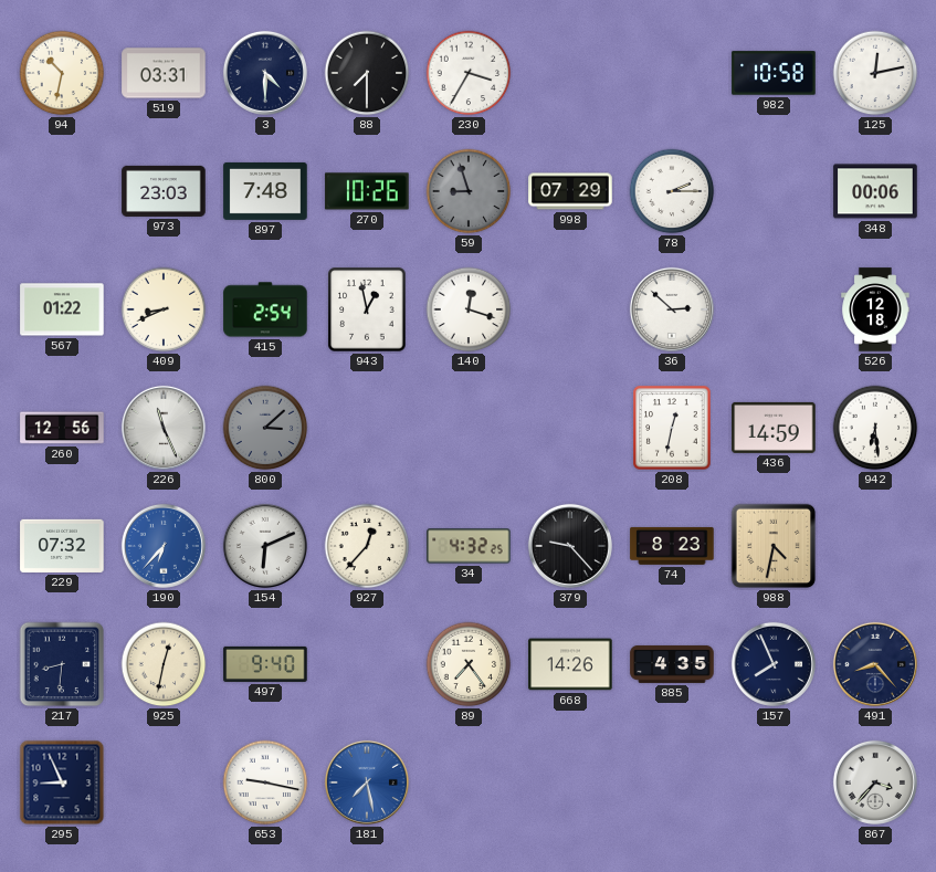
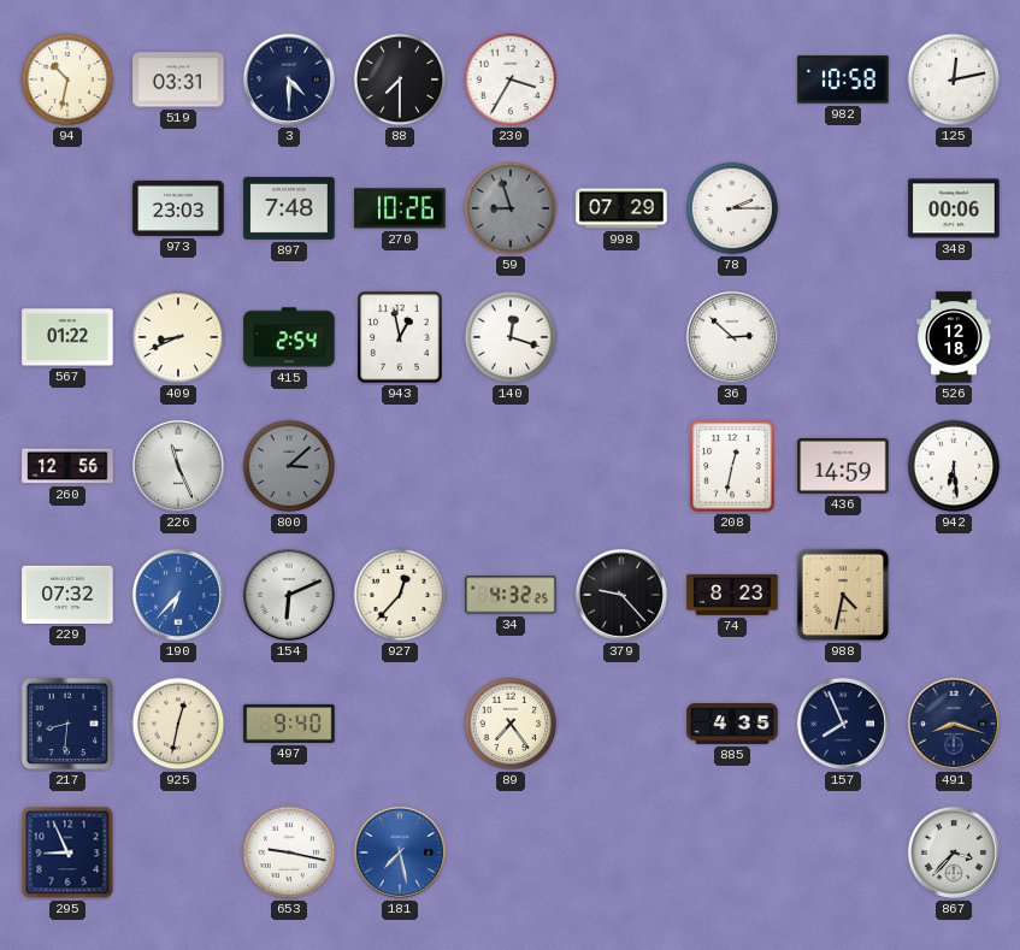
668: 14:26 -> none
491: 8:23 -> 8:18
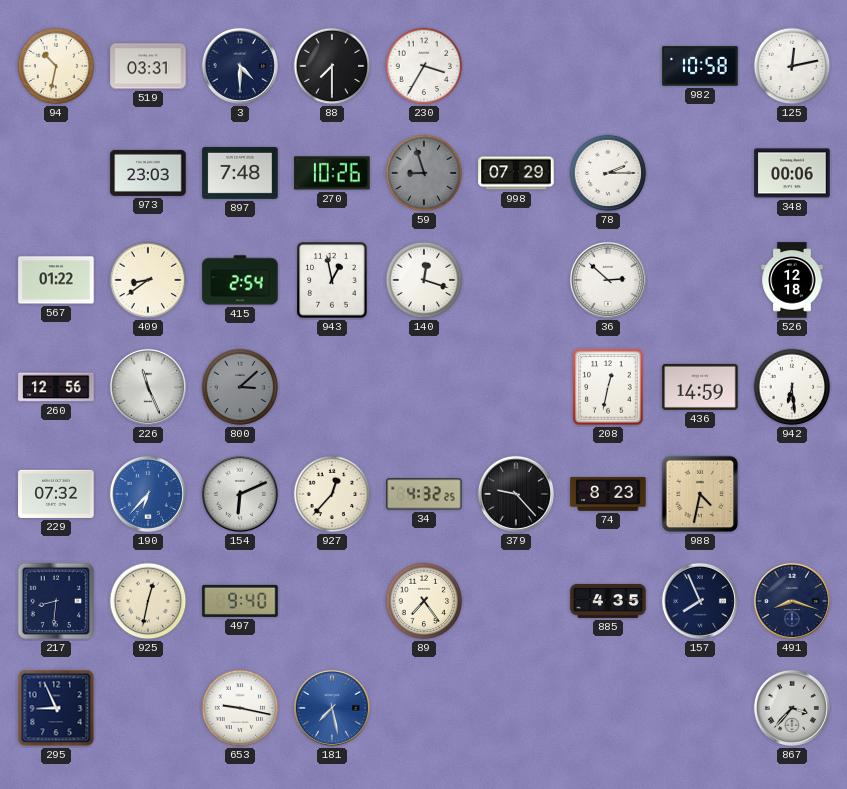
409: 8:41 -> 8:39
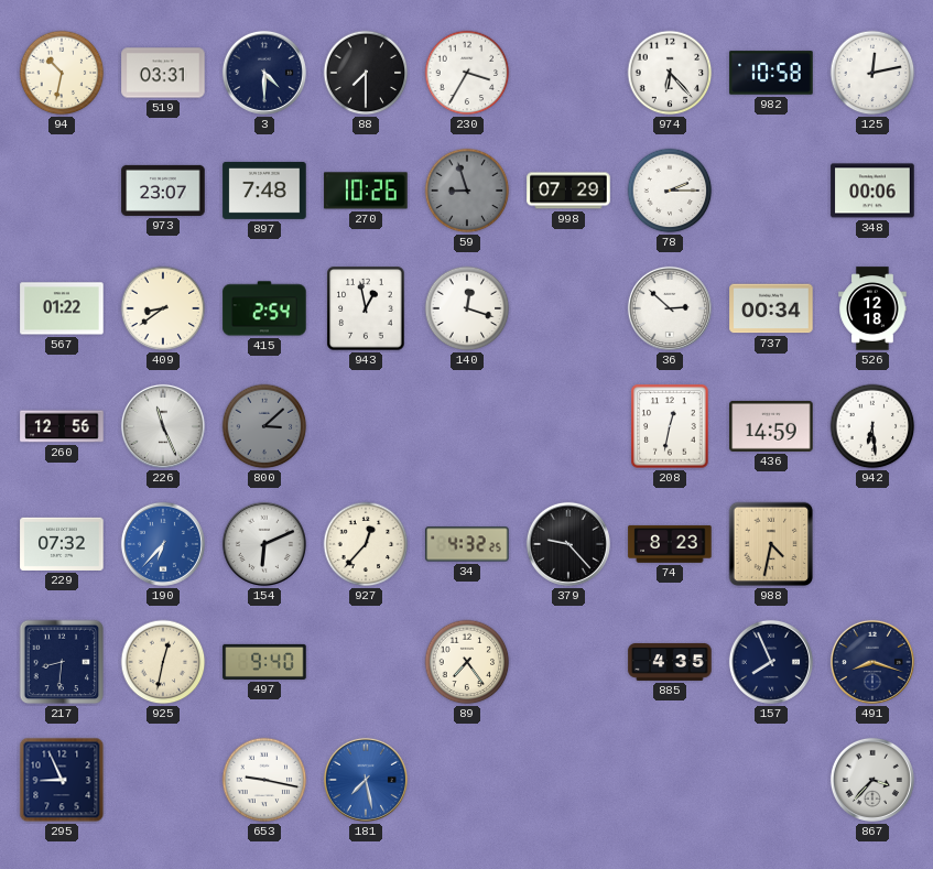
974: none -> 6:23
973: 23:03 -> 23:07
737: none -> 00:34
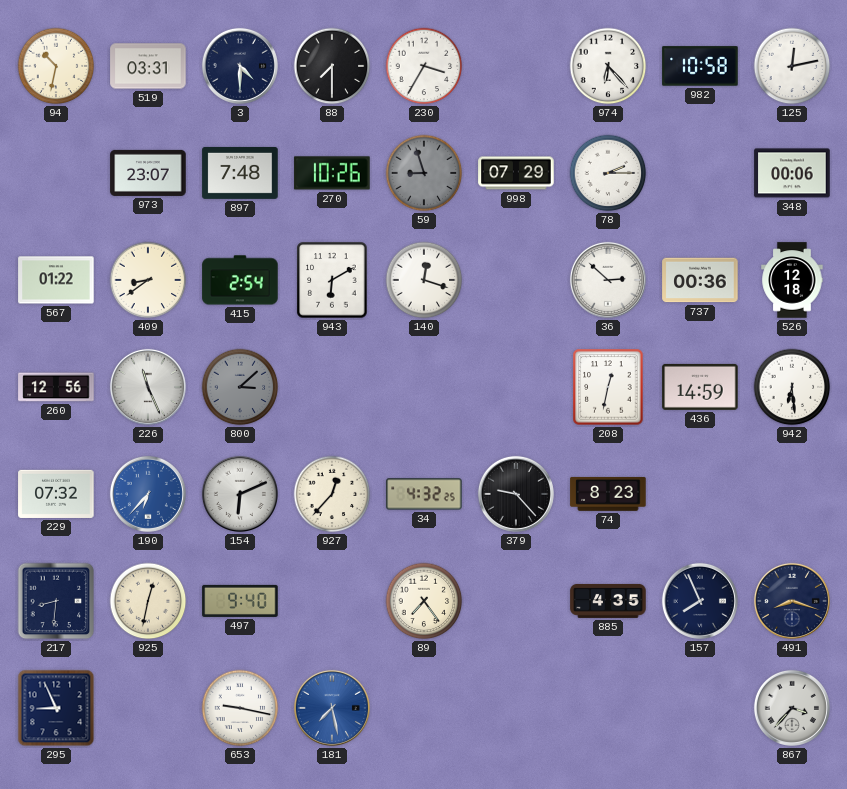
943: 12:58 -> 6:10
737: 00:34 -> 00:36
988: 4:32 -> none
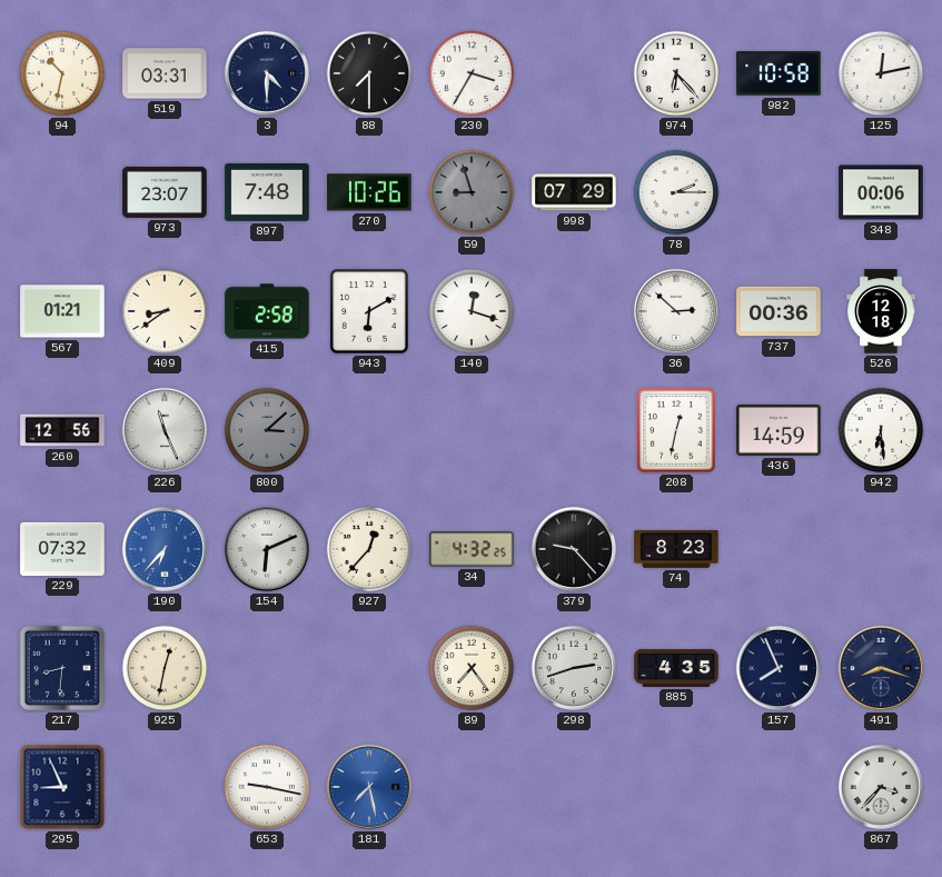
567: 01:22 -> 01:21
415: 2:54 -> 2:58
497: 9:40 -> none
298: none -> 2:42
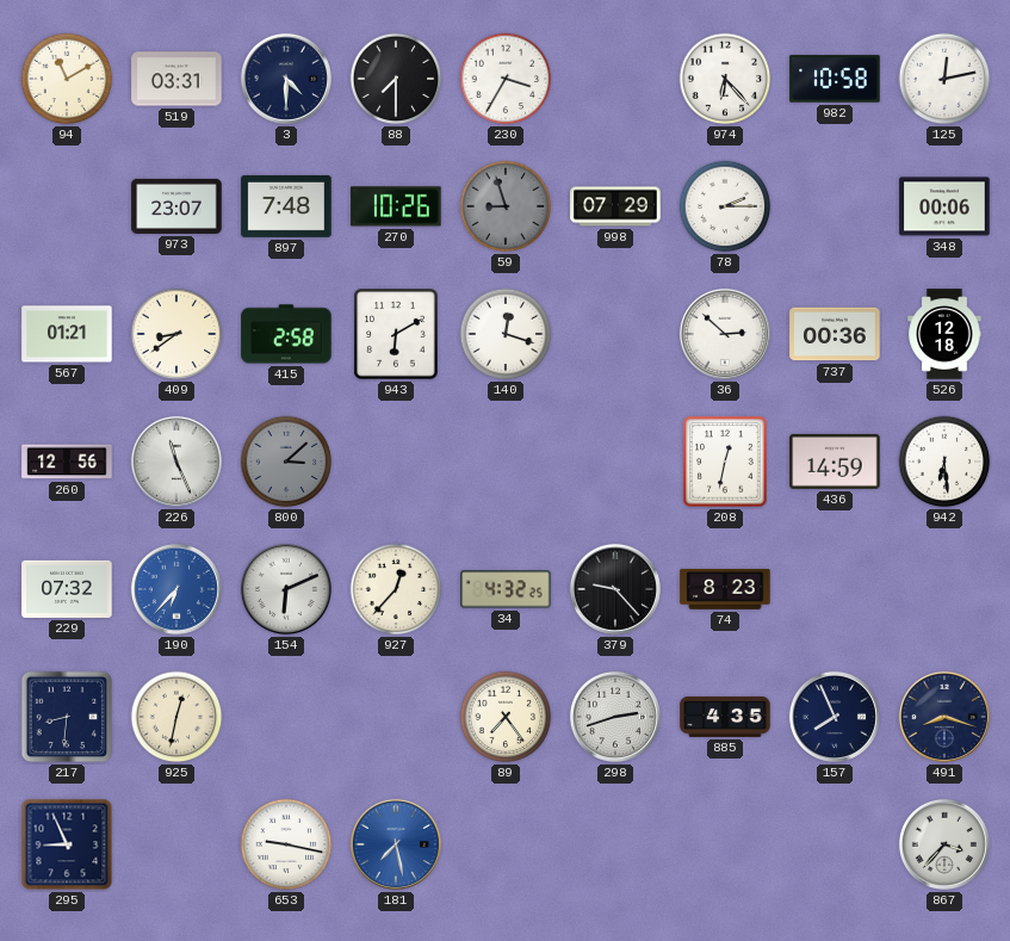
94: 10:32 -> 11:10
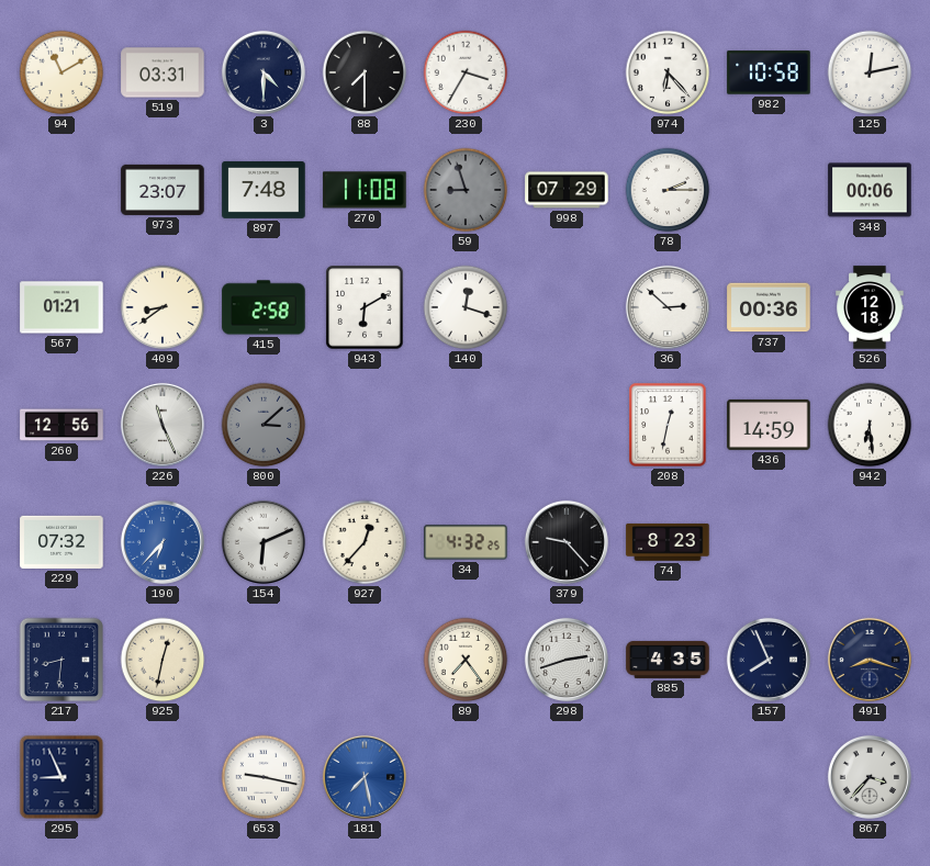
270: 10:26 -> 11:08
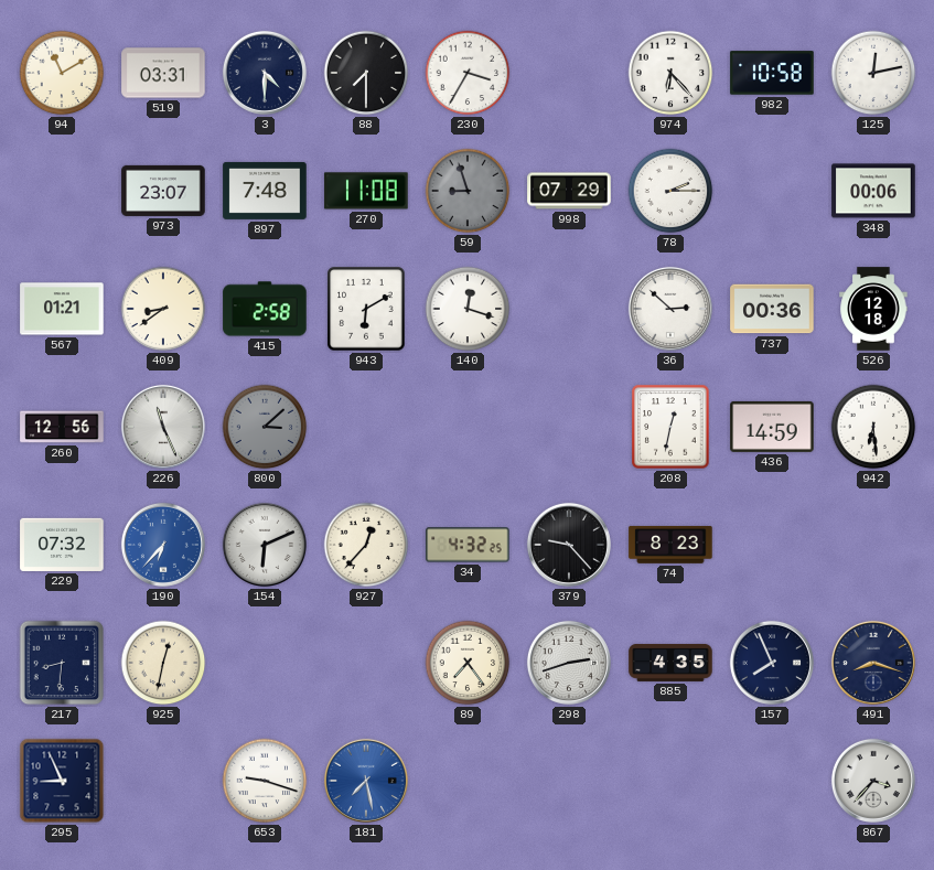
653: 9:17 -> 9:18
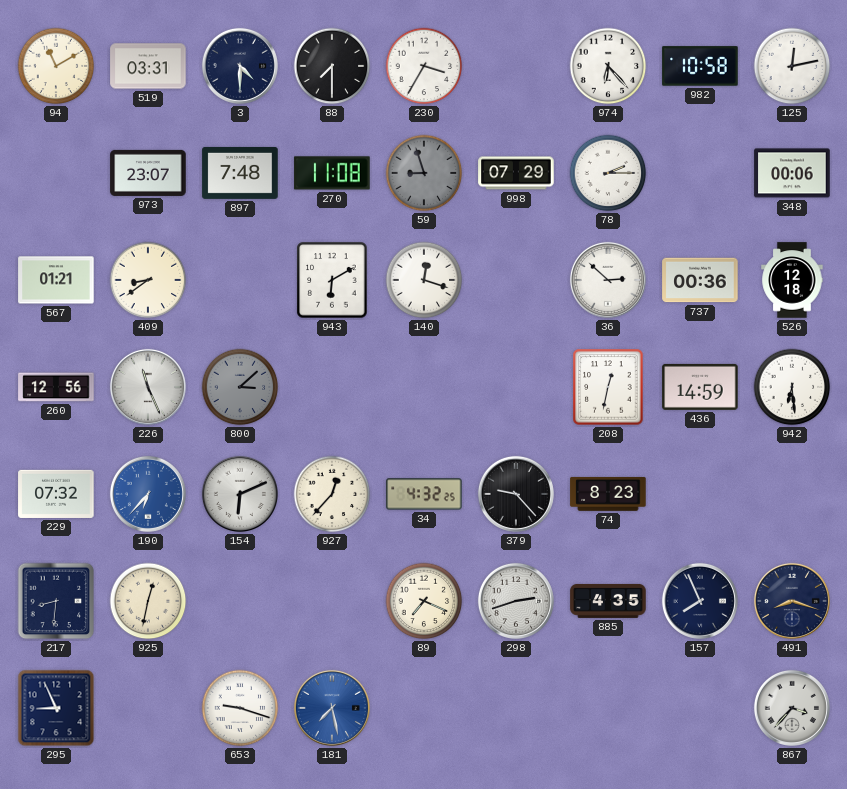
415: 2:58 -> none
89: 7:24 -> 7:19
